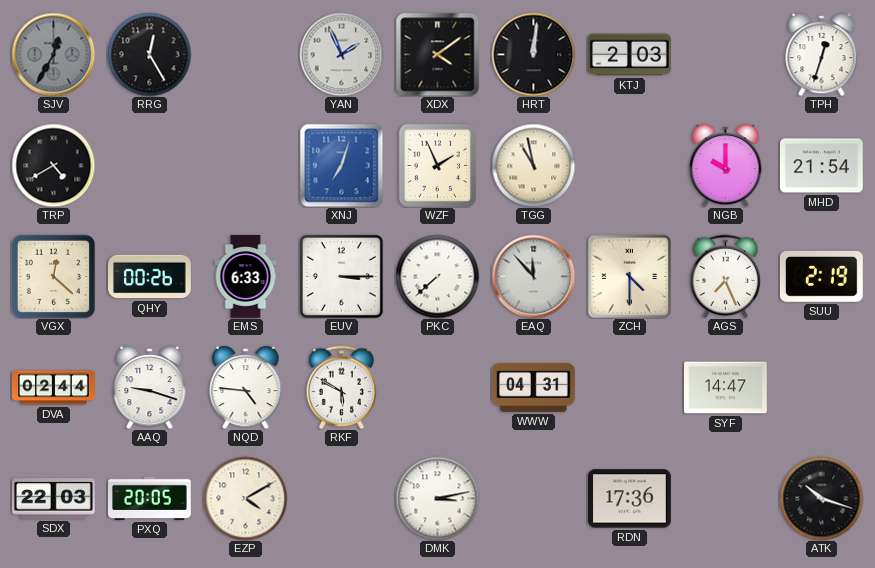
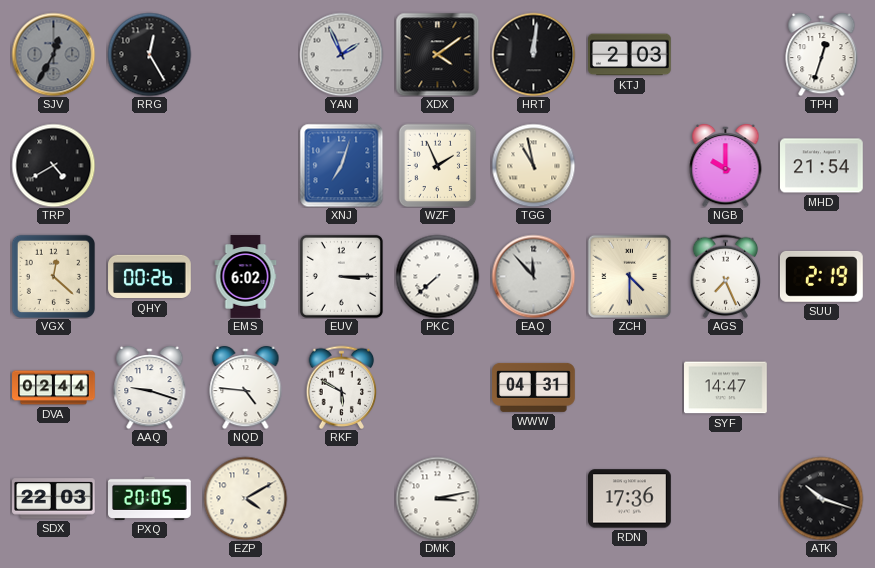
EMS: 6:33 -> 6:02
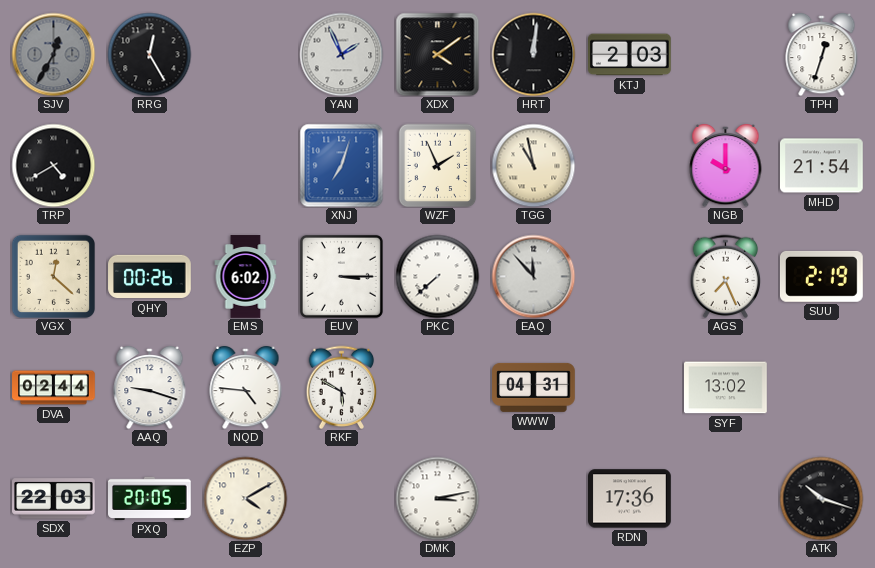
ZCH: 4:30 -> none
SYF: 14:47 -> 13:02
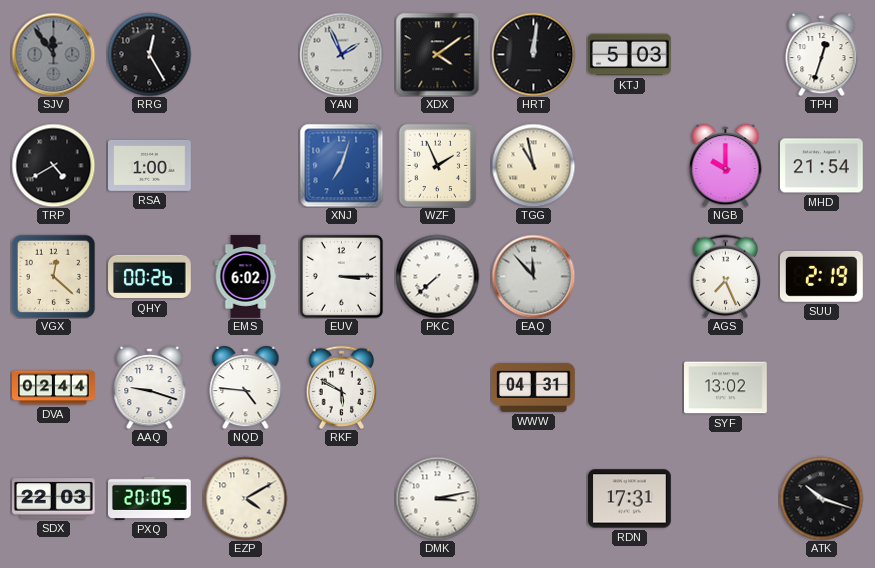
SJV: 12:35 -> 11:54
KTJ: 2:03 -> 5:03
RSA: none -> 1:00
RDN: 17:36 -> 17:31
